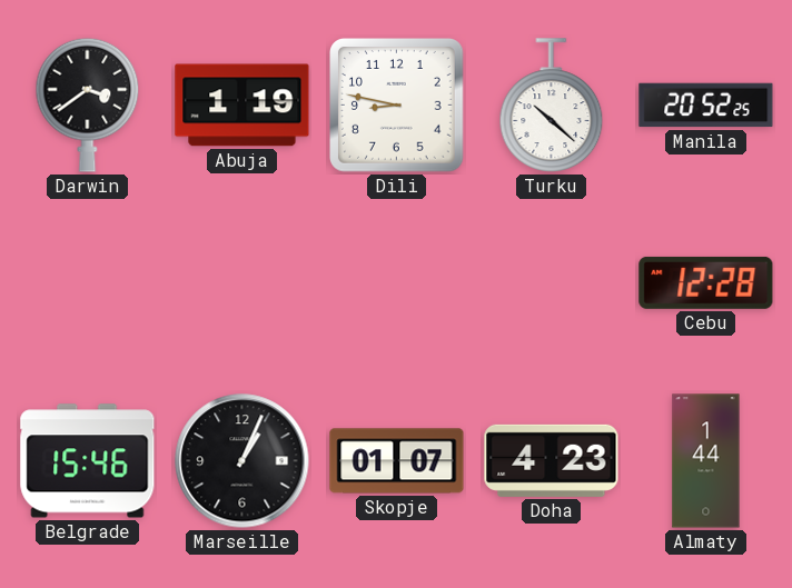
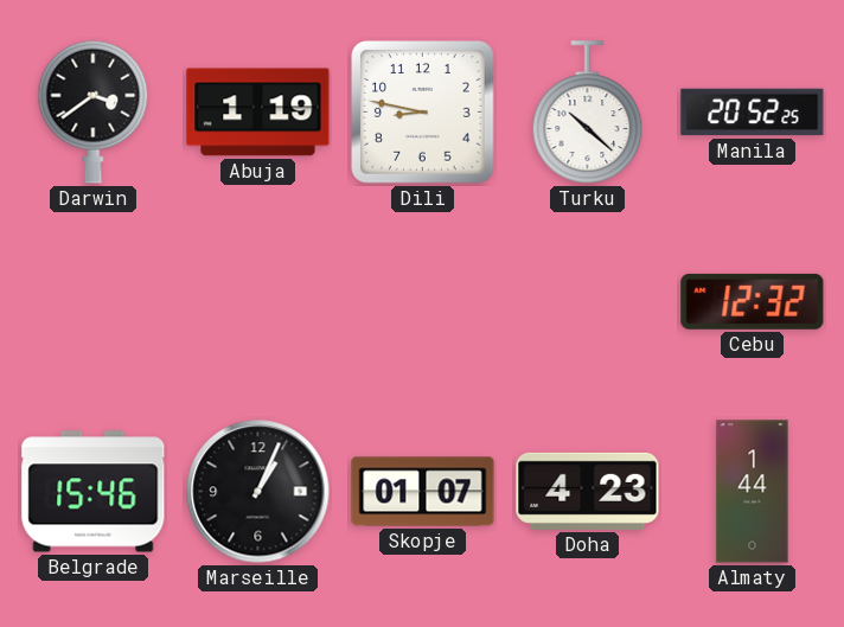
Cebu: 12:28 -> 12:32
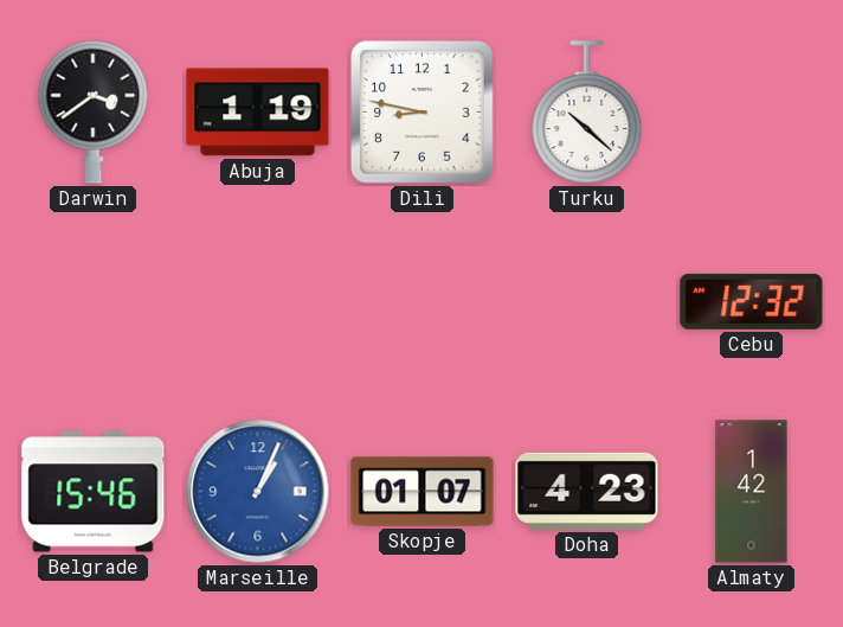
Manila: 20:52 -> none
Marseille dial: black -> blue
Almaty: 1:44 -> 1:42
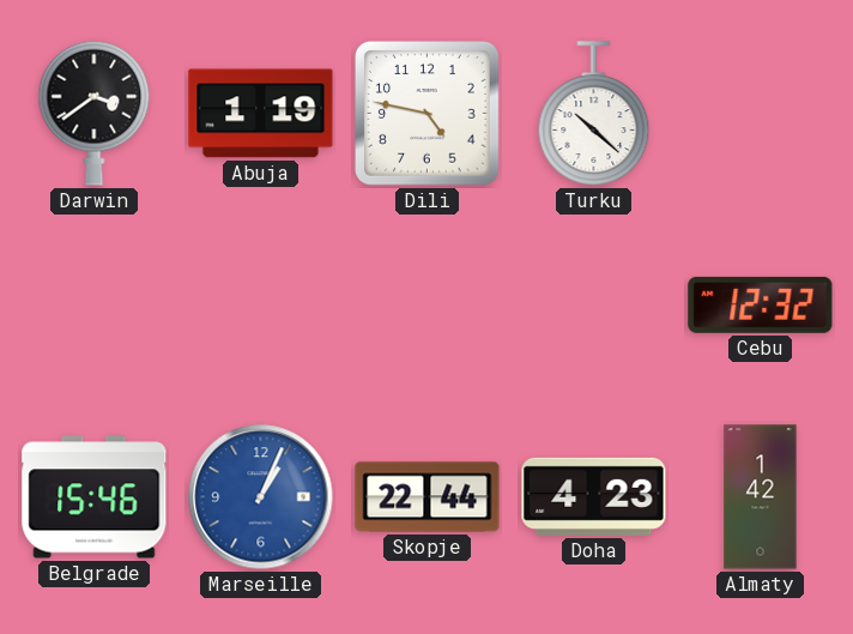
Dili: 8:47 -> 4:47
Skopje: 01:07 -> 22:44
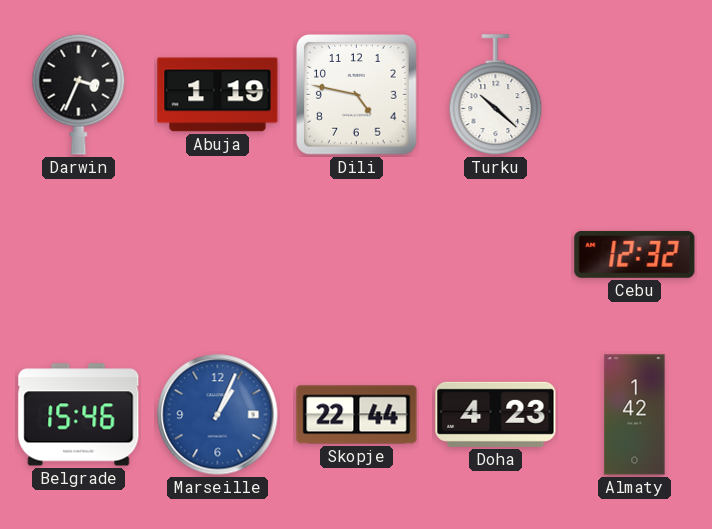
Darwin: 3:39 -> 3:34
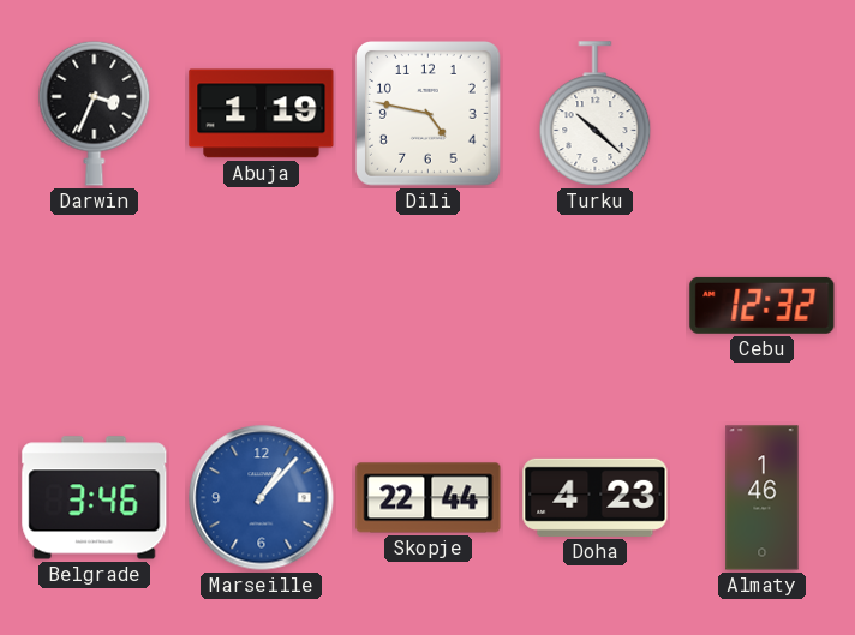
Belgrade: 15:46 -> 3:46
Marseille: 1:04 -> 1:07
Almaty: 1:42 -> 1:46
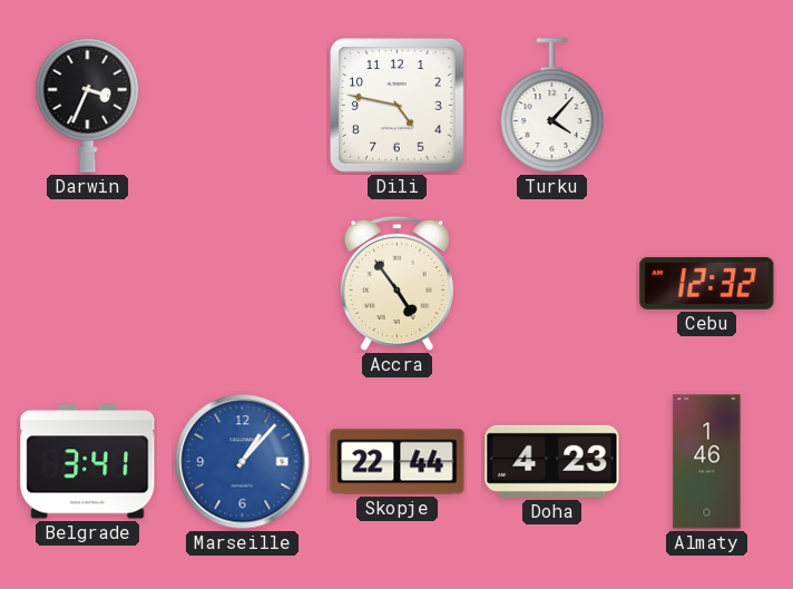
Abuja: 1:19 -> none
Turku: 10:22 -> 4:07
Accra: none -> 4:54
Belgrade: 3:46 -> 3:41
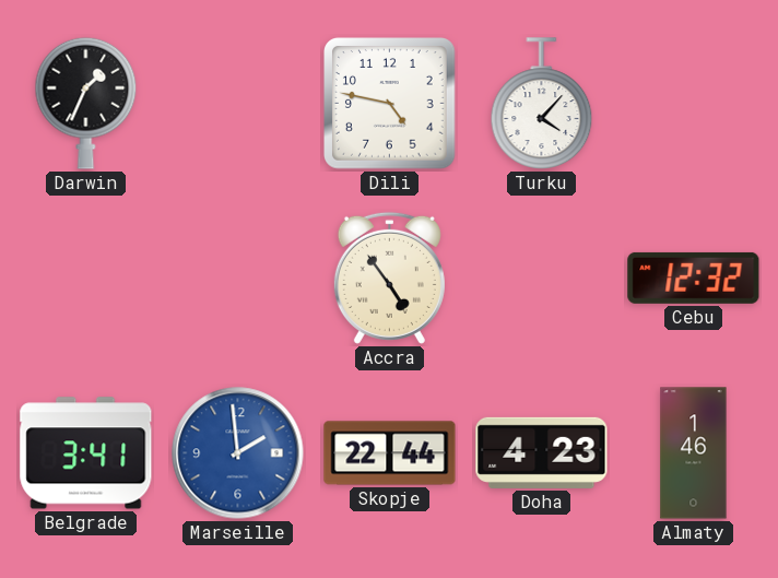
Darwin: 3:34 -> 1:34
Marseille: 1:07 -> 1:59
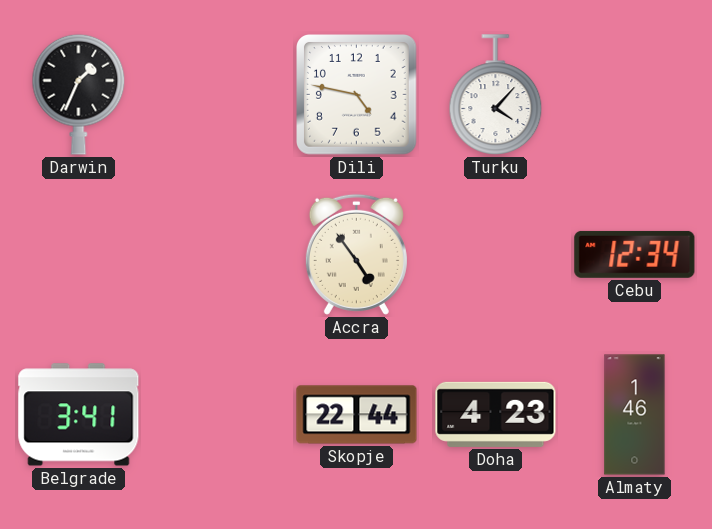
Cebu: 12:32 -> 12:34
Marseille: 1:59 -> none
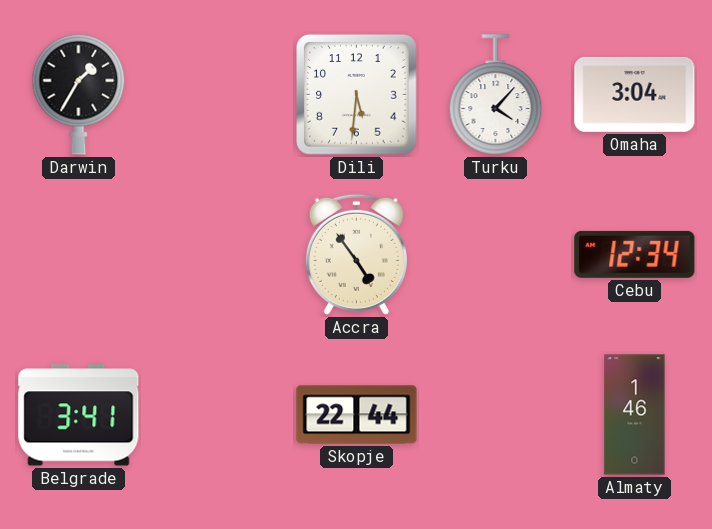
Darwin: 1:34 -> 1:35
Dili: 4:47 -> 5:31
Omaha: none -> 3:04
Doha: 4:23 -> none
